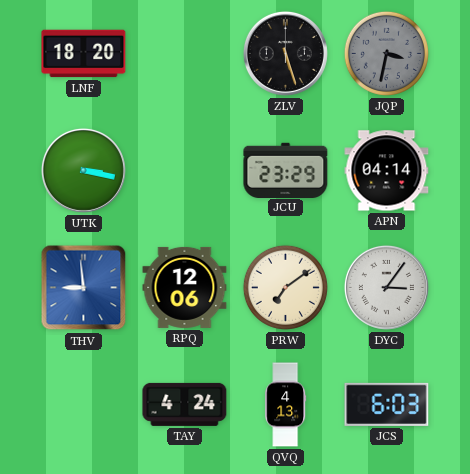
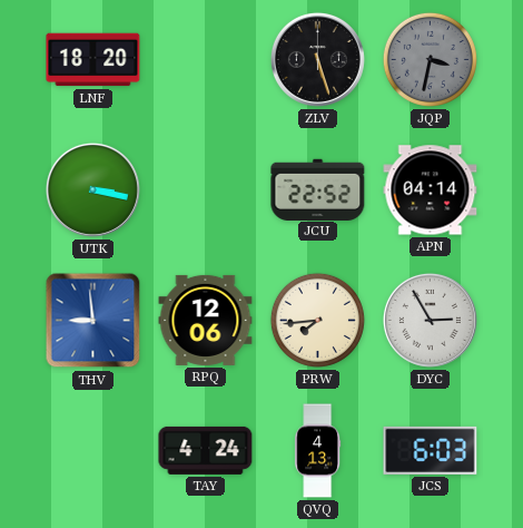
JCU: 23:29 -> 22:52
PRW: 7:09 -> 7:44
DYC: 3:06 -> 2:55
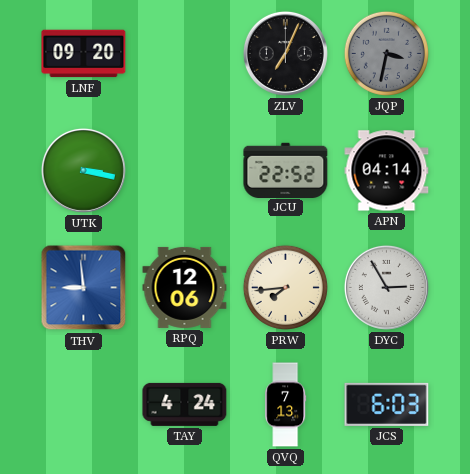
LNF: 18:20 -> 09:20
ZLV: 5:27 -> 7:04
QVQ: 4:13 -> 7:13
